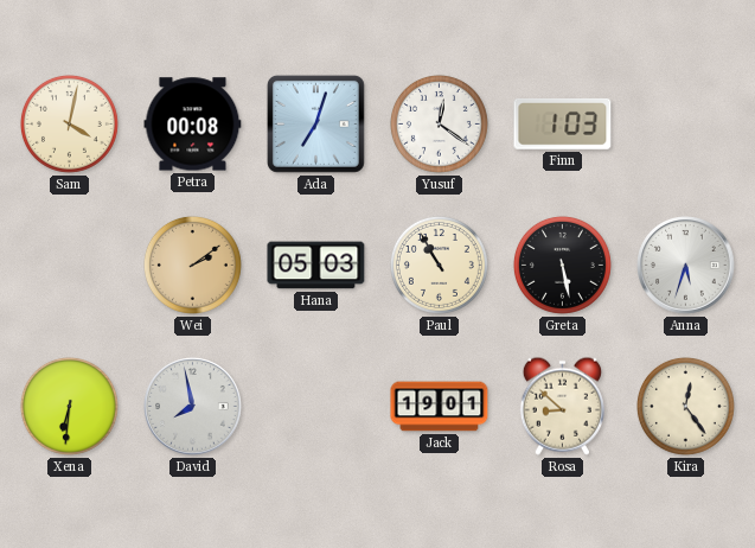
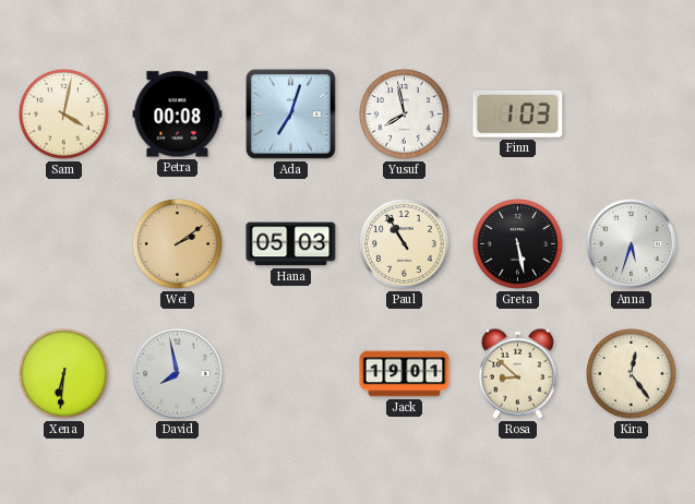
Yusuf: 12:21 -> 7:58
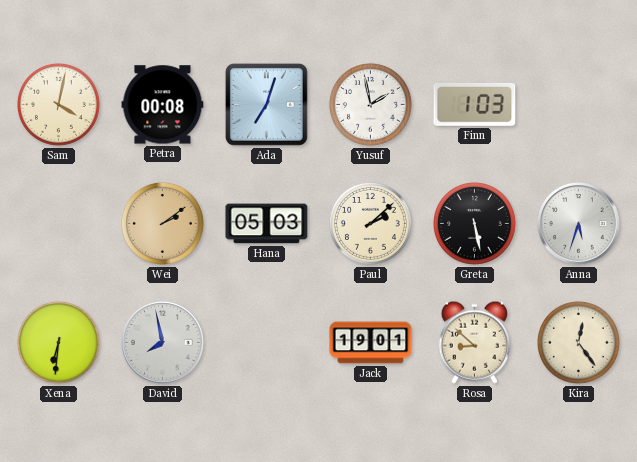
Yusuf: 7:58 -> 1:58
Paul: 10:55 -> 2:08
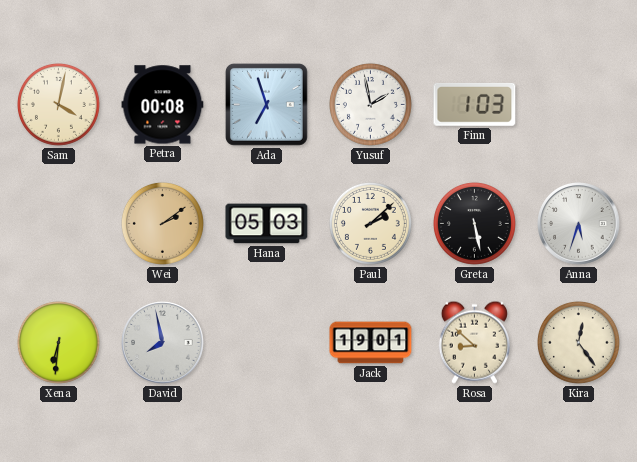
Ada: 7:03 -> 6:57
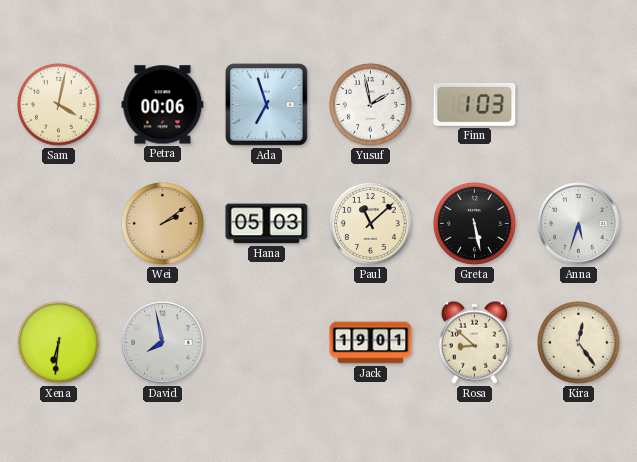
Petra: 00:08 -> 00:06
Paul: 2:08 -> 11:08
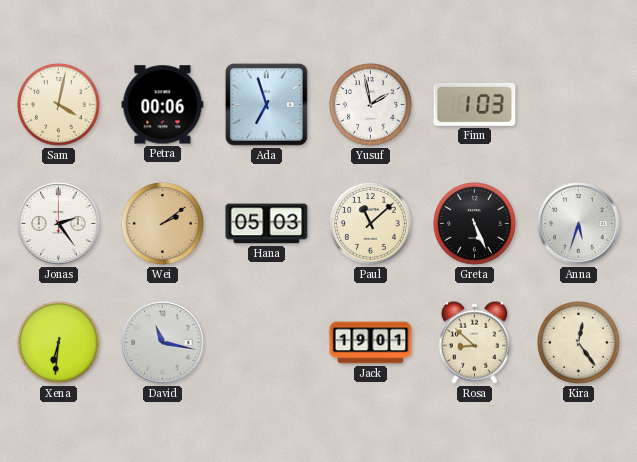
Jonas: none -> 2:24
Greta: 5:28 -> 5:26
David: 7:58 -> 11:17
